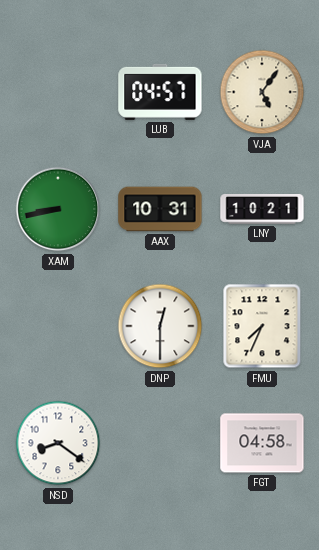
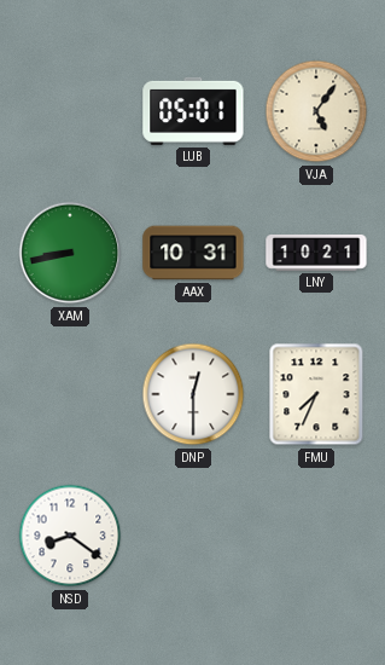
LUB: 04:57 -> 05:01
FGT: 04:58 -> none
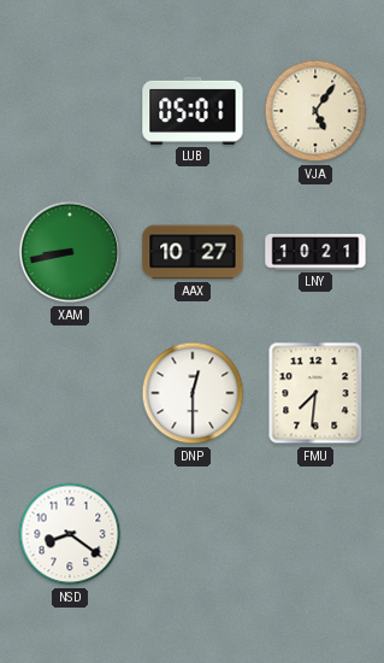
AAX: 10:31 -> 10:27
FMU: 7:34 -> 7:31
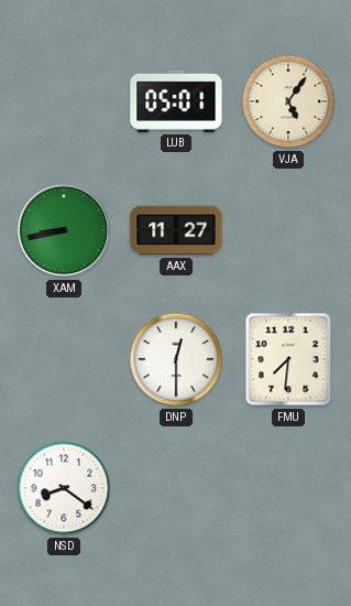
AAX: 10:27 -> 11:27
LNY: 10:21 -> none
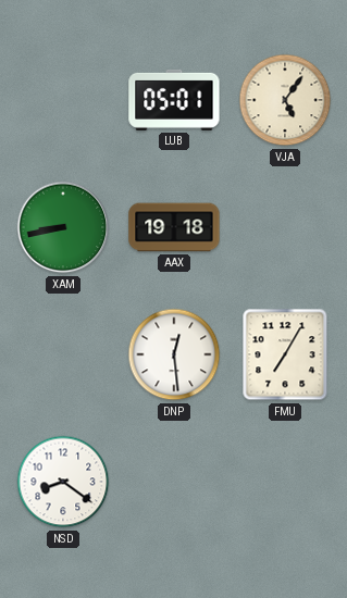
AAX: 11:27 -> 19:18
DNP: 12:30 -> 12:29
FMU: 7:31 -> 7:05
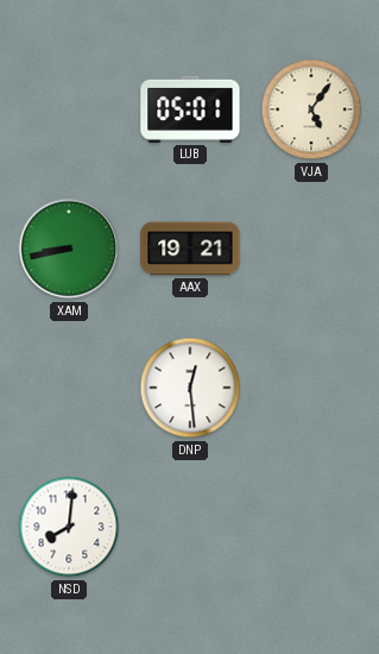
AAX: 19:18 -> 19:21
FMU: 7:05 -> none
NSD: 8:21 -> 8:01
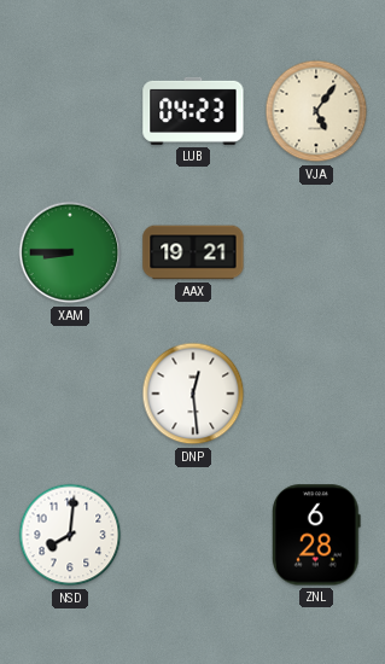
LUB: 05:01 -> 04:23
XAM: 8:43 -> 8:45
ZNL: none -> 6:28
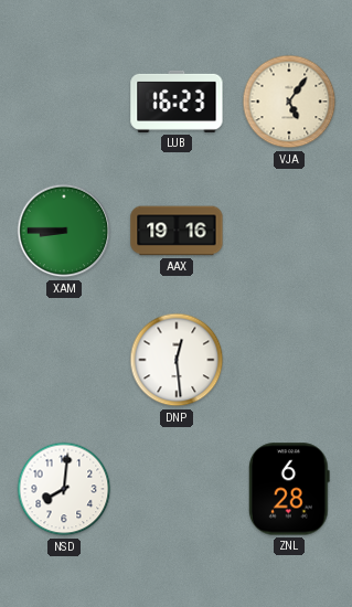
LUB: 04:23 -> 16:23
AAX: 19:21 -> 19:16
